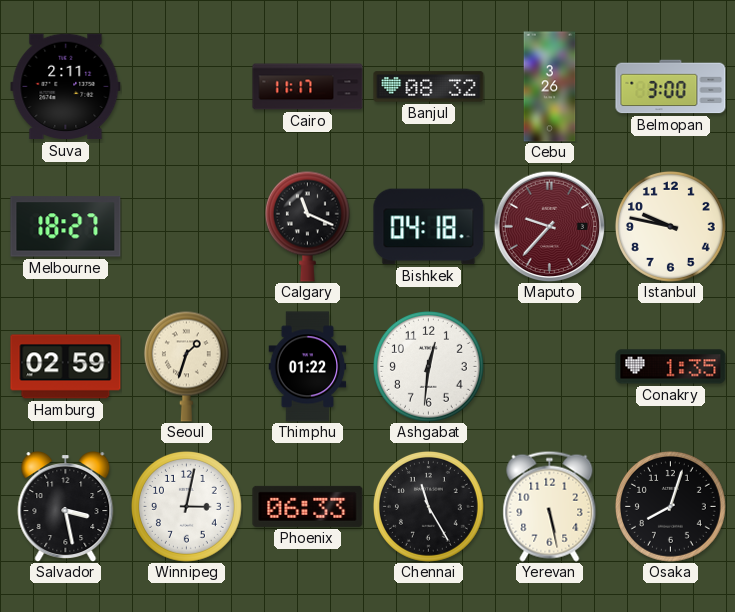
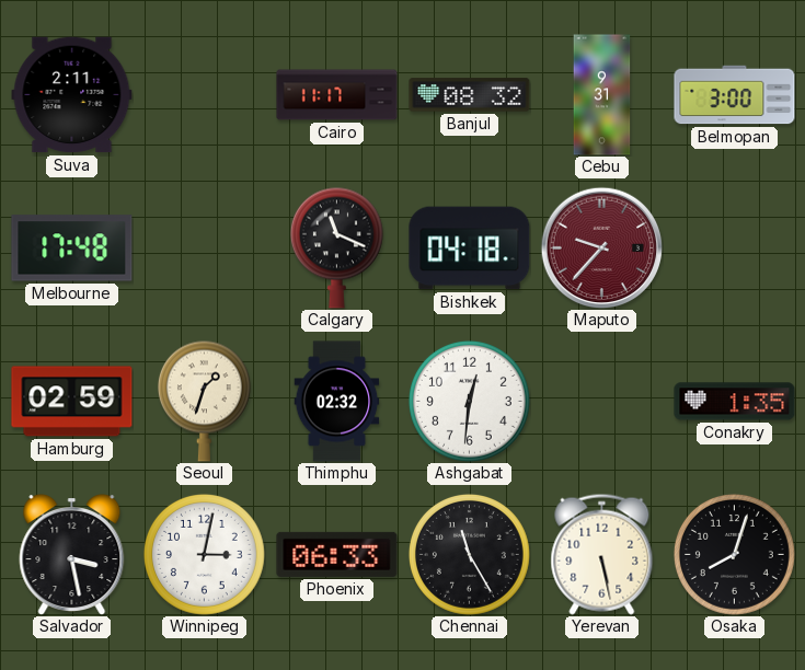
Cebu: 3:26 -> 9:31
Melbourne: 18:27 -> 17:48
Istanbul: 9:47 -> none
Thimphu: 01:22 -> 02:32
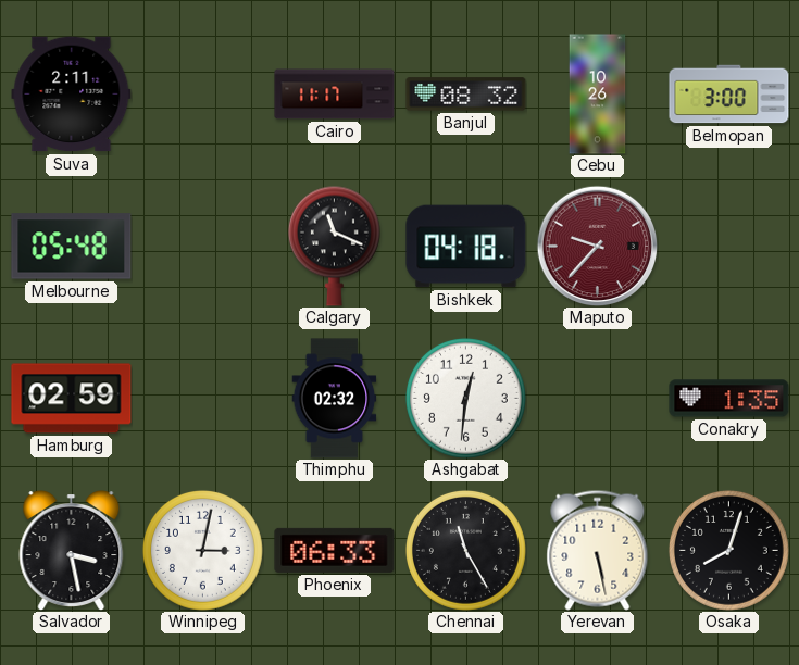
Cebu: 9:31 -> 10:26
Melbourne: 17:48 -> 05:48
Seoul: 1:33 -> none
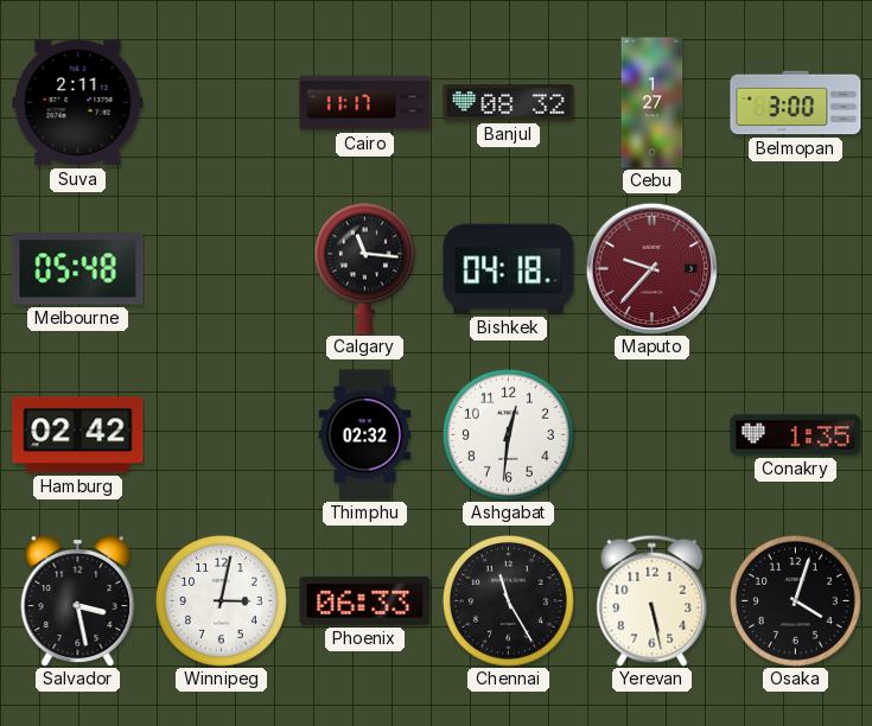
Cebu: 10:26 -> 1:27
Calgary: 11:19 -> 11:16
Hamburg: 02:59 -> 02:42
Osaka: 8:03 -> 4:03
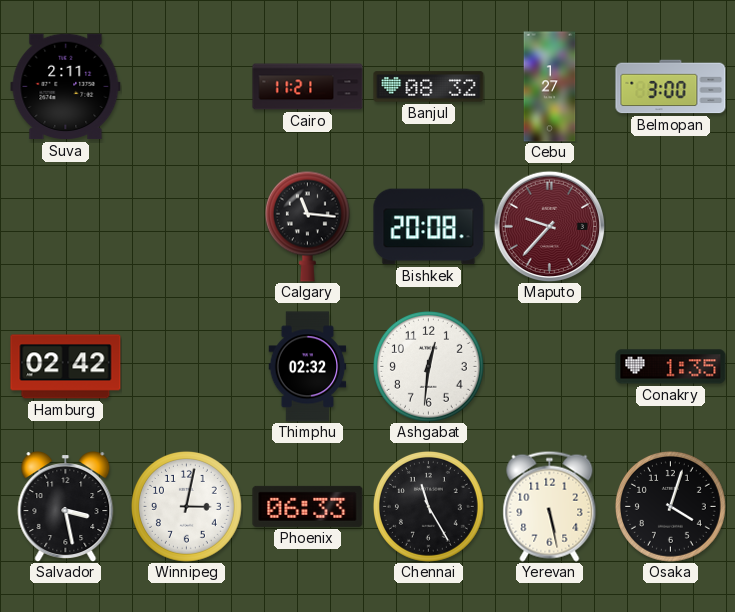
Cairo: 11:17 -> 11:21
Melbourne: 05:48 -> none
Bishkek: 04:18 -> 20:08
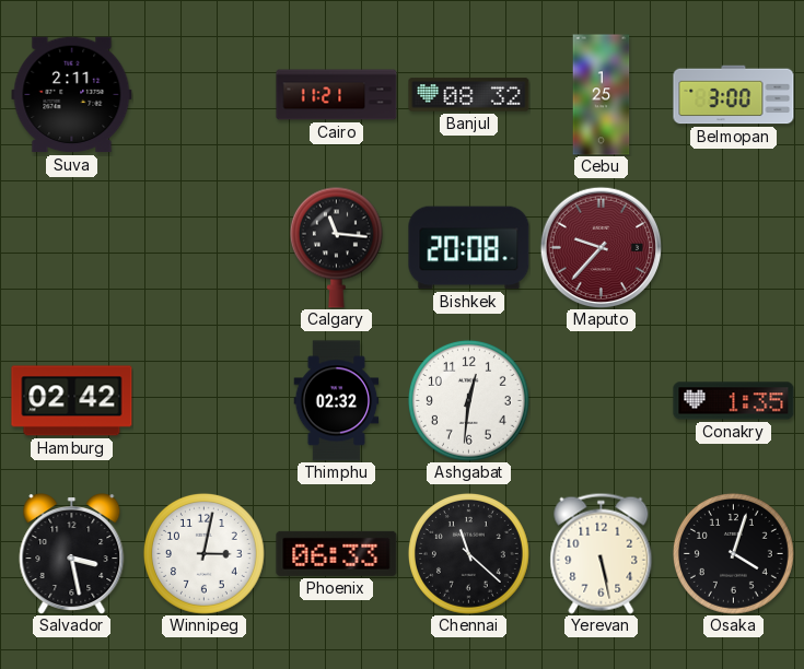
Cebu: 1:27 -> 1:25
Chennai: 11:25 -> 11:22
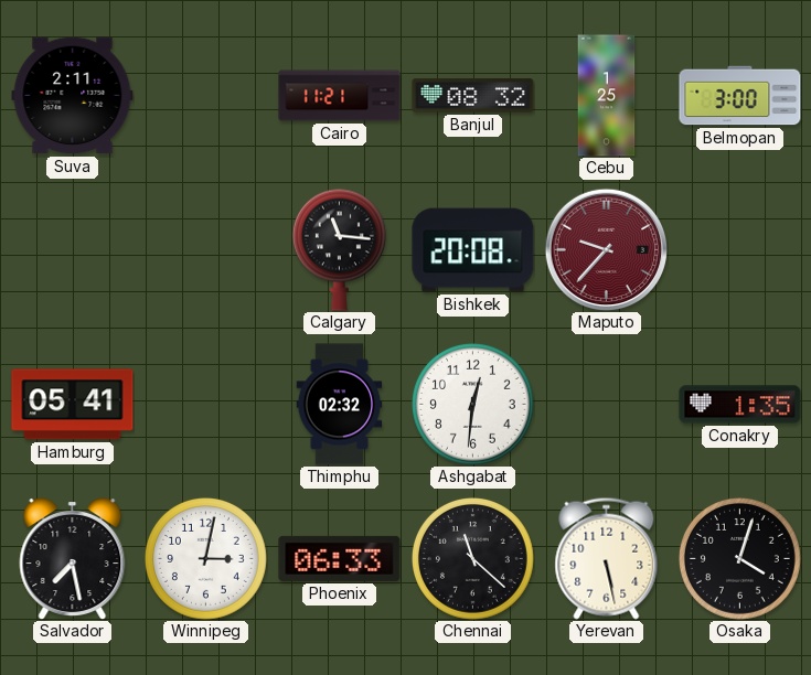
Hamburg: 02:42 -> 05:41
Salvador: 3:28 -> 7:28
